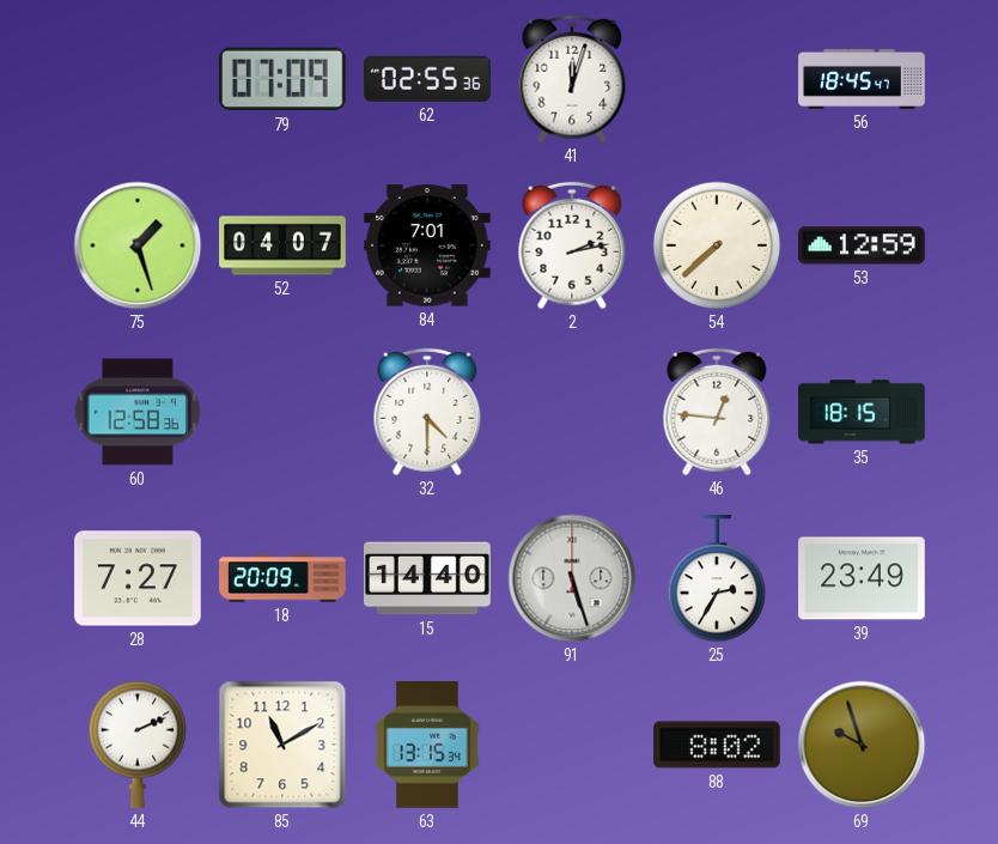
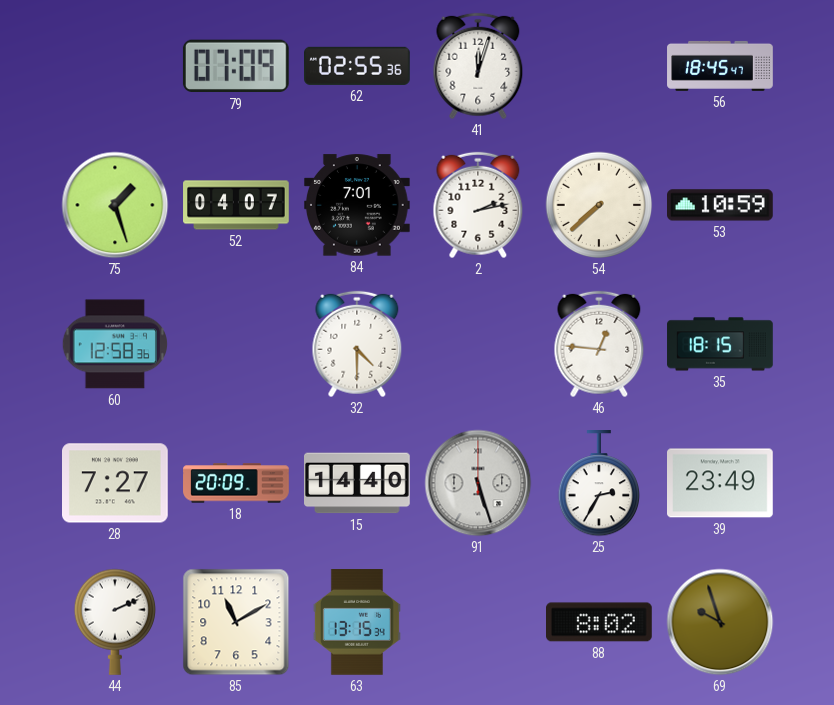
53: 12:59 -> 10:59
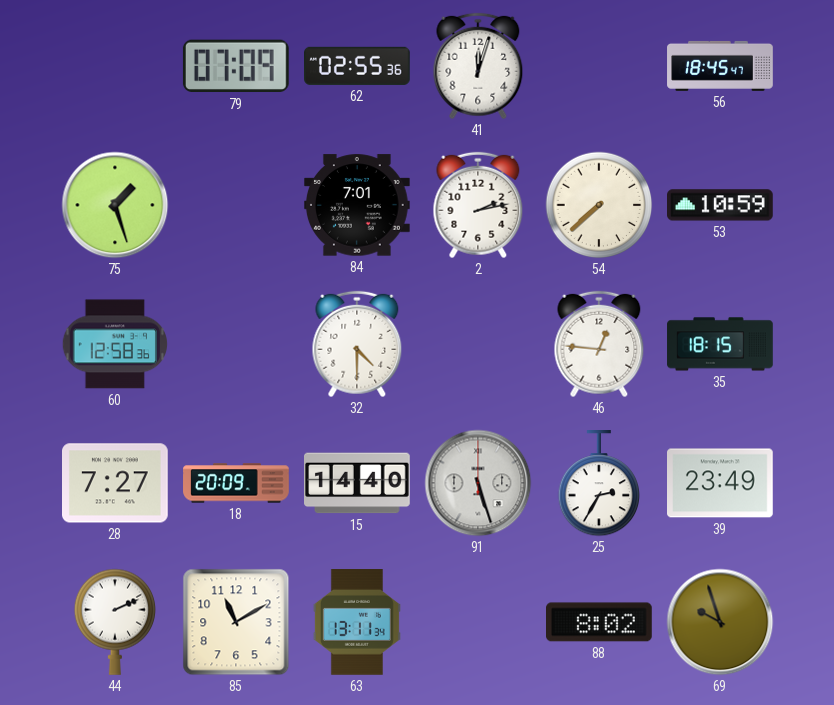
52: 04:07 -> none
63: 13:15 -> 13:11
